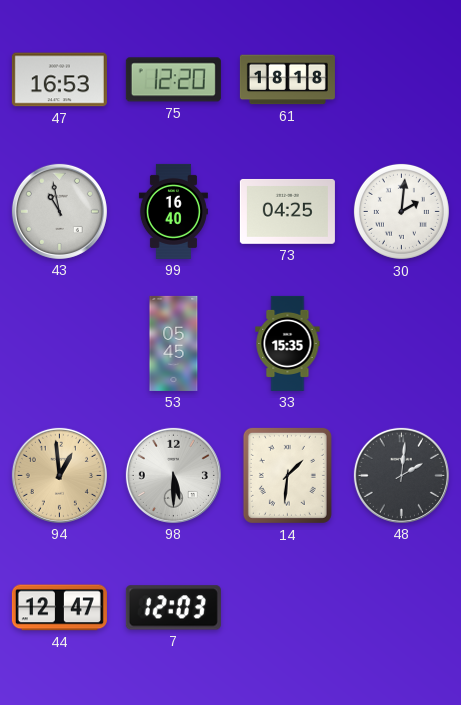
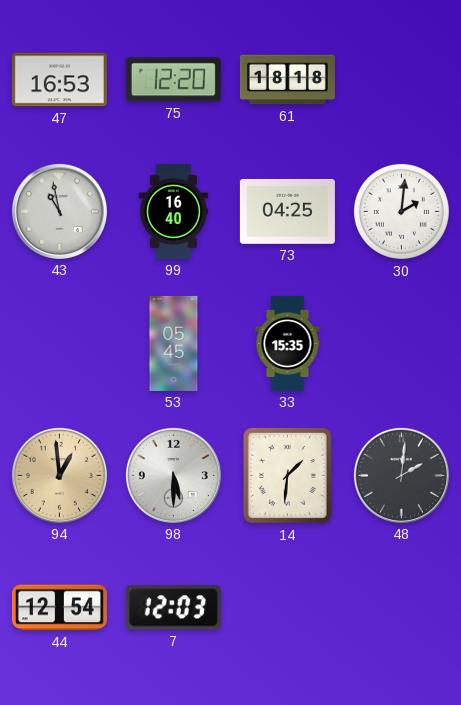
44: 12:47 -> 12:54
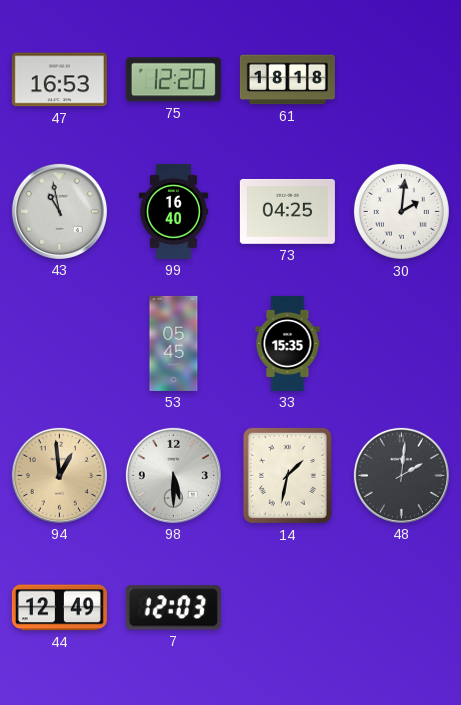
14: 1:31 -> 1:32
44: 12:54 -> 12:49
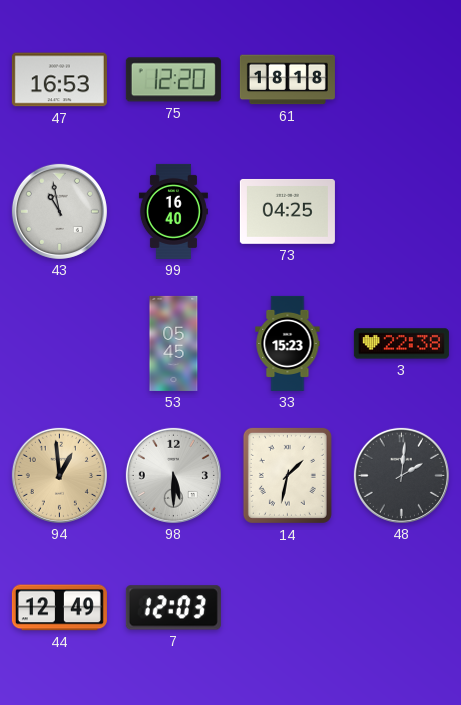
30: 2:01 -> none
33: 15:35 -> 15:23
3: none -> 22:38
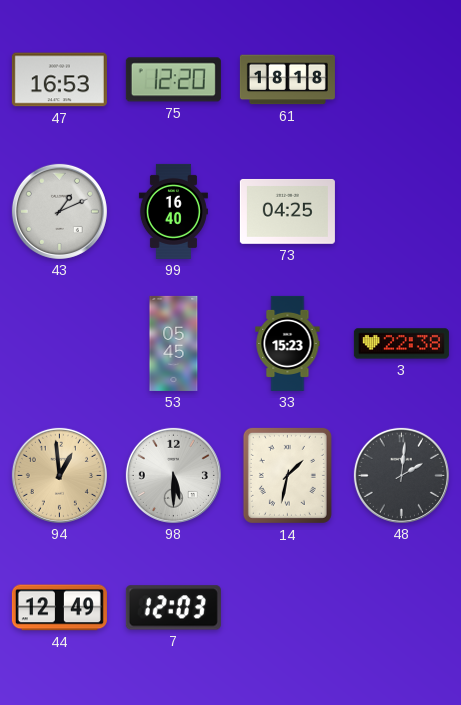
43: 10:58 -> 1:11
